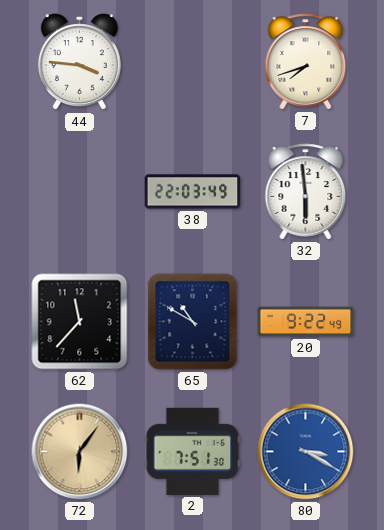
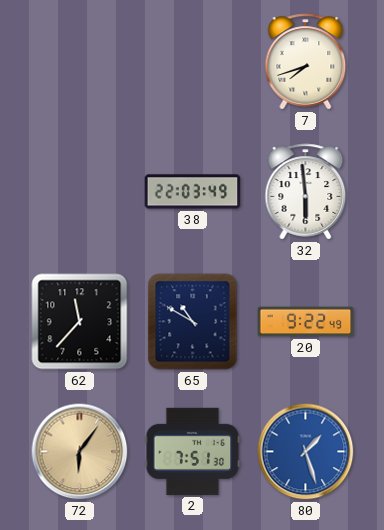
44: 3:46 -> none
80: 3:20 -> 1:27
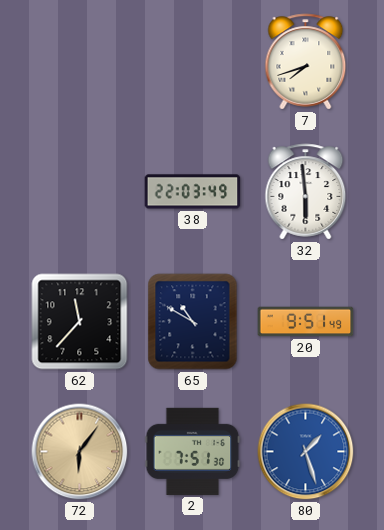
20: 9:22 -> 9:51
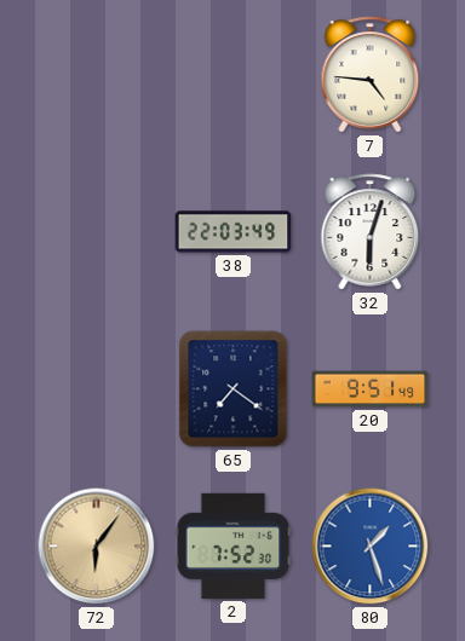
7: 7:42 -> 4:46
32: 5:59 -> 6:03
62: 11:37 -> none
65: 10:50 -> 7:21
2: 7:51 -> 7:52
